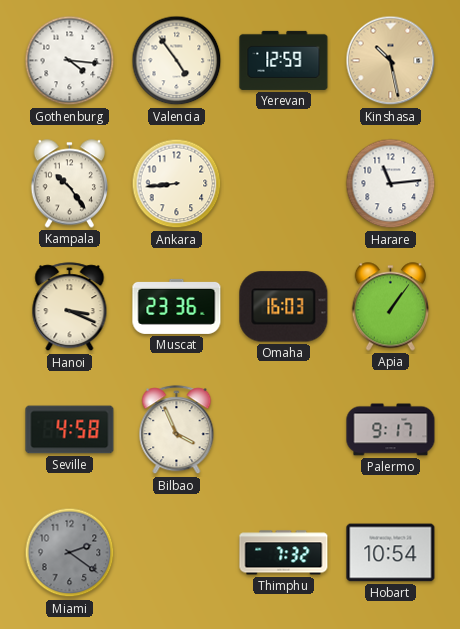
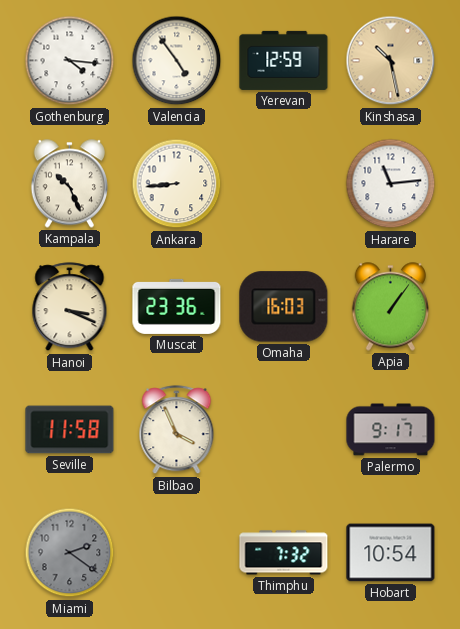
Kampala: 10:24 -> 10:26
Seville: 4:58 -> 11:58
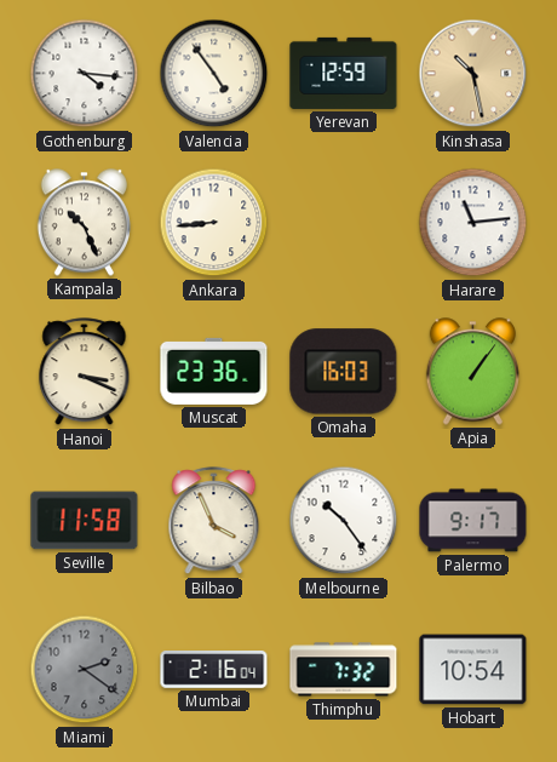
Melbourne: none -> 10:24
Mumbai: none -> 2:16
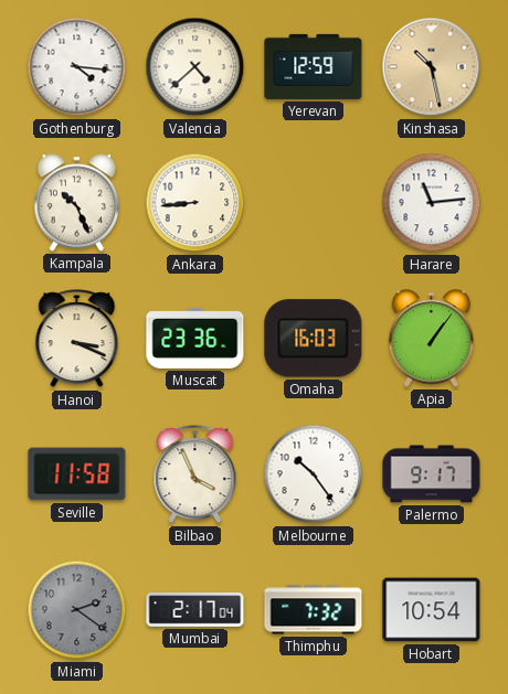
Valencia: 4:54 -> 4:38
Mumbai: 2:16 -> 2:17
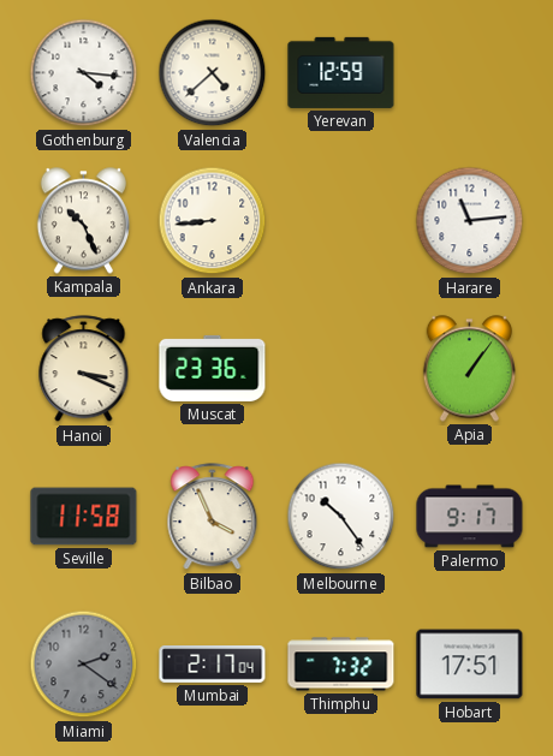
Kinshasa: 10:28 -> none
Omaha: 16:03 -> none
Hobart: 10:54 -> 17:51
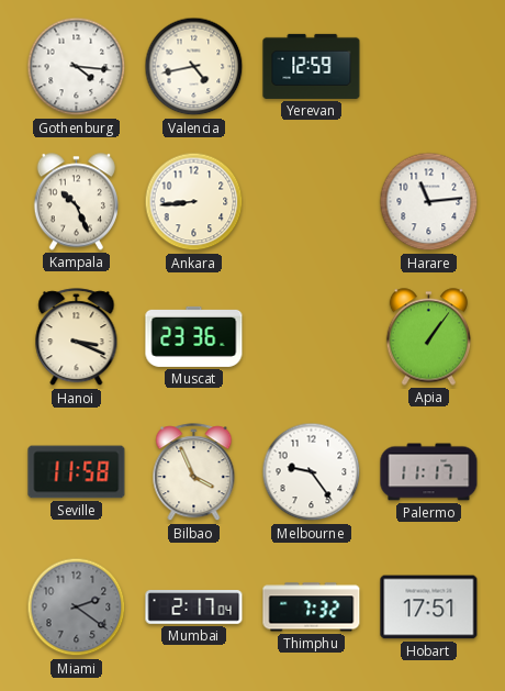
Valencia: 4:38 -> 4:43
Melbourne: 10:24 -> 9:24
Palermo: 9:17 -> 11:17
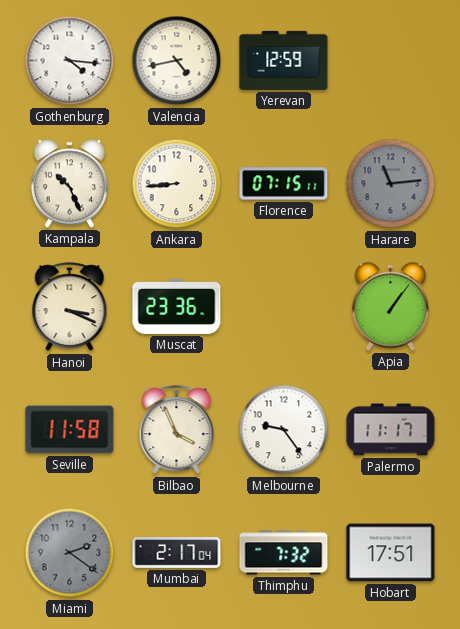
Florence: none -> 07:15
Harare dial: white -> grey
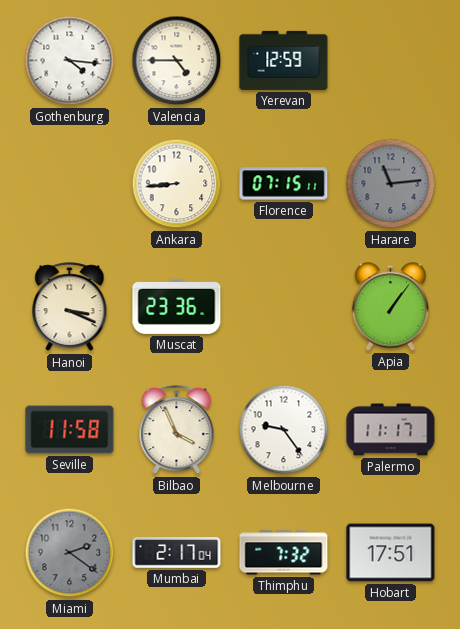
Valencia: 4:43 -> 4:45
Kampala: 10:26 -> none
